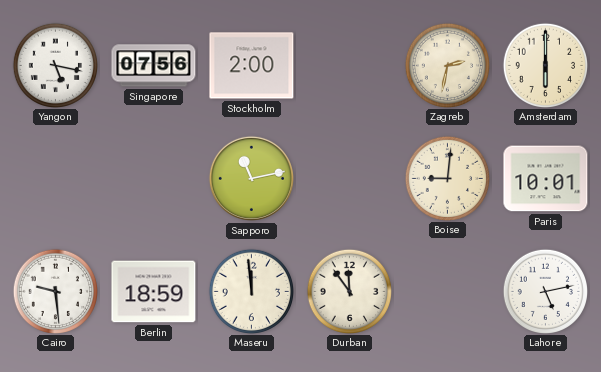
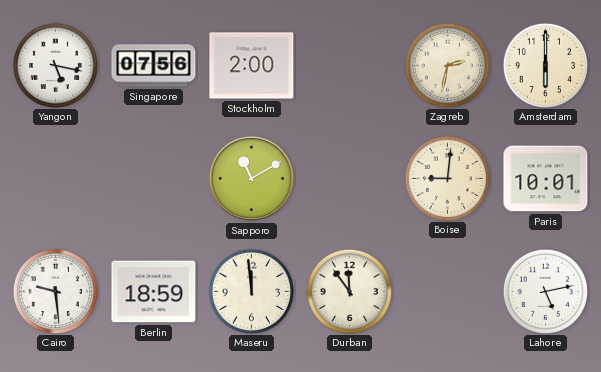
Sapporo: 11:13 -> 11:10
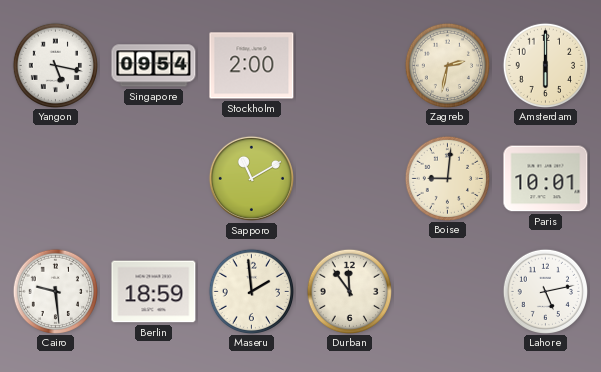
Singapore: 07:56 -> 09:54
Maseru: 11:59 -> 1:59
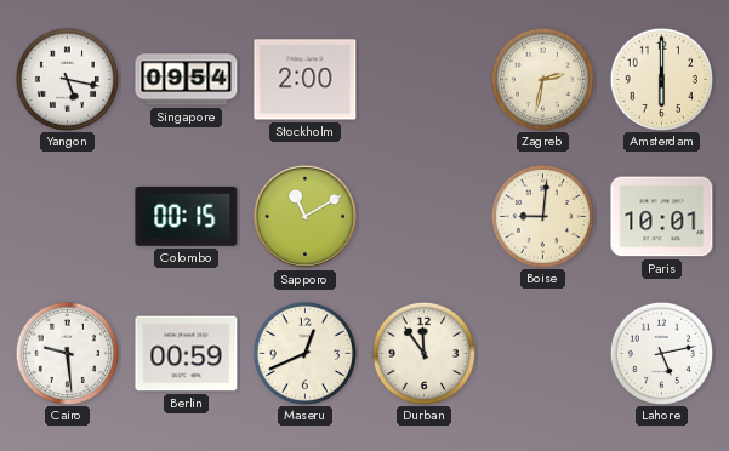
Colombo: none -> 00:15
Berlin: 18:59 -> 00:59
Maseru: 1:59 -> 12:41
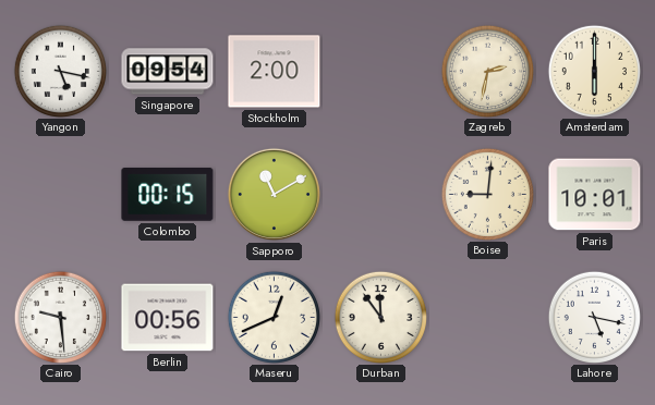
Berlin: 00:59 -> 00:56
Lahore: 5:13 -> 5:17
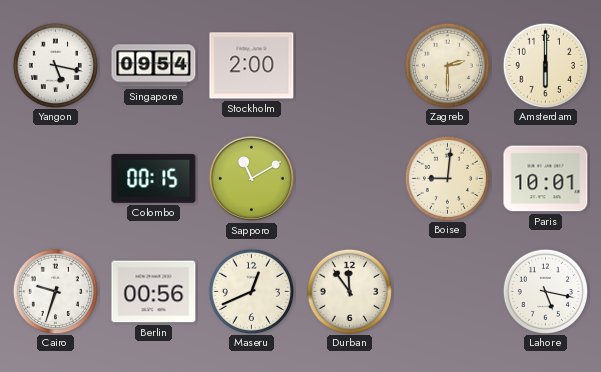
Zagreb: 2:32 -> 2:30
Cairo: 9:29 -> 9:33
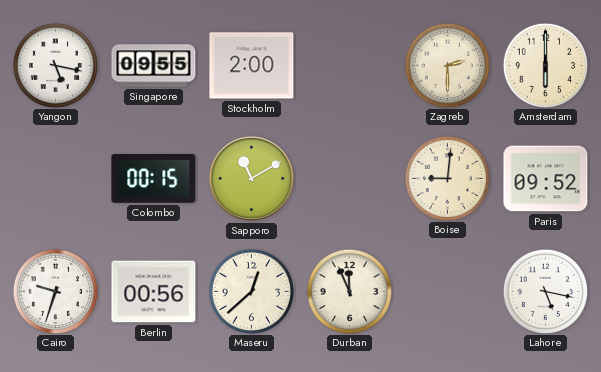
Singapore: 09:54 -> 09:55
Paris: 10:01 -> 09:52
Maseru: 12:41 -> 12:38
Durban: 11:54 -> 11:56
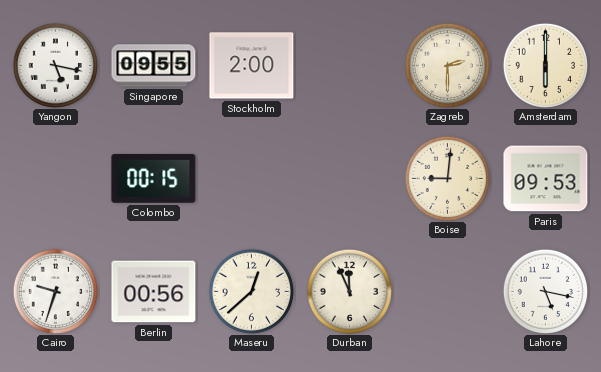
Sapporo: 11:10 -> none
Paris: 09:52 -> 09:53
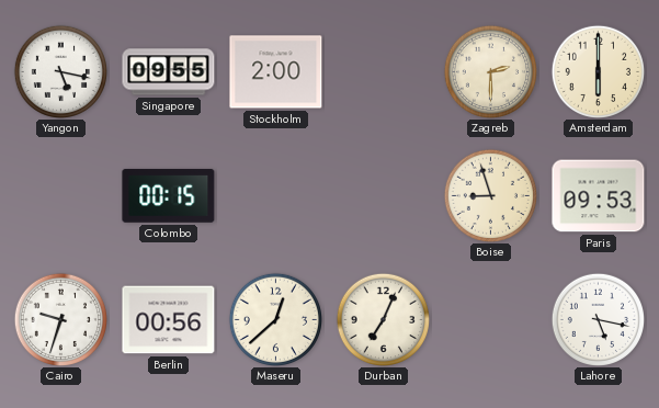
Boise: 9:01 -> 8:57
Durban: 11:56 -> 7:04
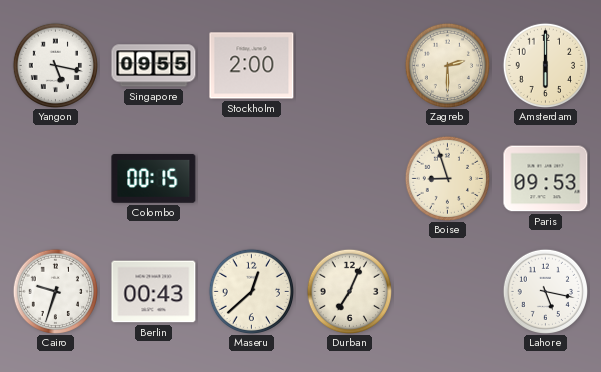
Berlin: 00:56 -> 00:43
